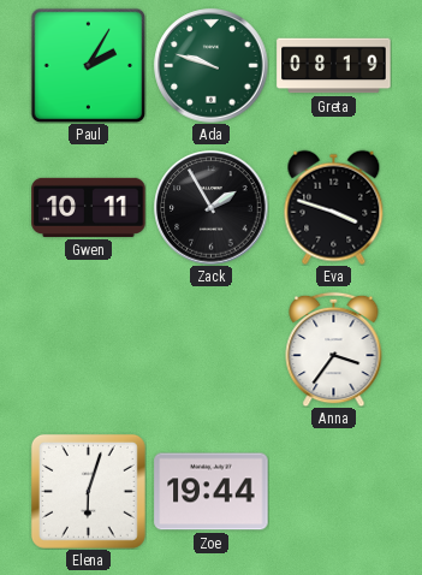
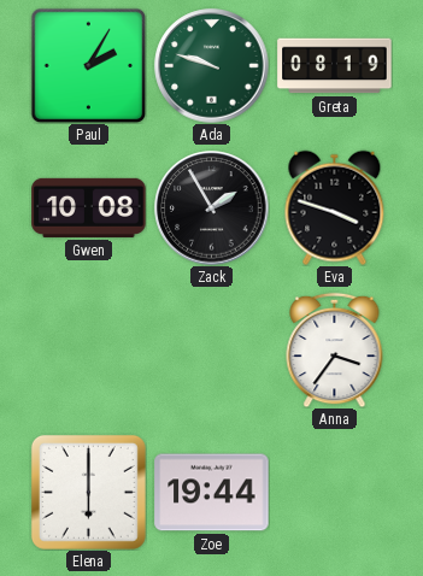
Gwen: 10:11 -> 10:08
Elena: 6:03 -> 6:00
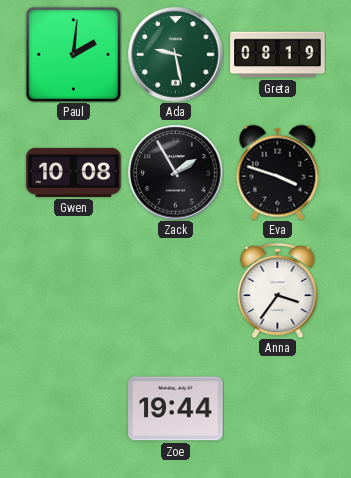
Paul: 2:05 -> 2:01
Ada: 9:48 -> 9:28
Elena: 6:00 -> none
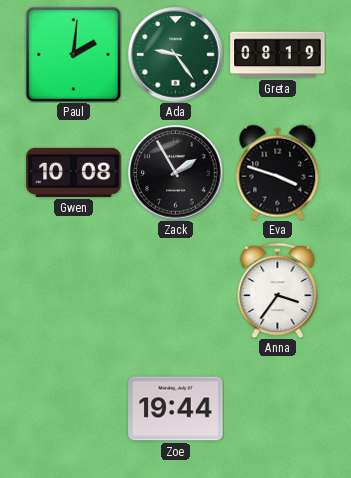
Ada: 9:28 -> 9:24
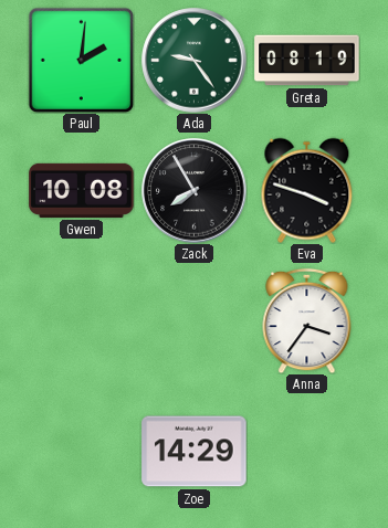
Zack: 1:55 -> 7:55
Zoe: 19:44 -> 14:29
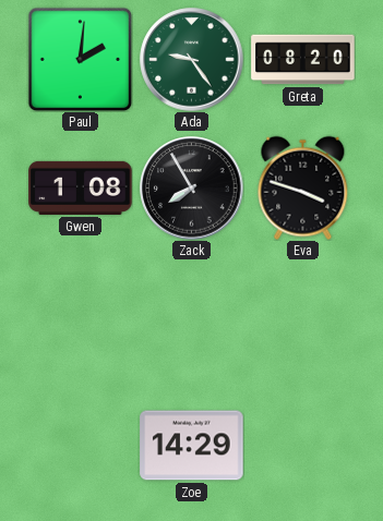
Greta: 08:19 -> 08:20
Gwen: 10:08 -> 1:08
Anna: 3:36 -> none
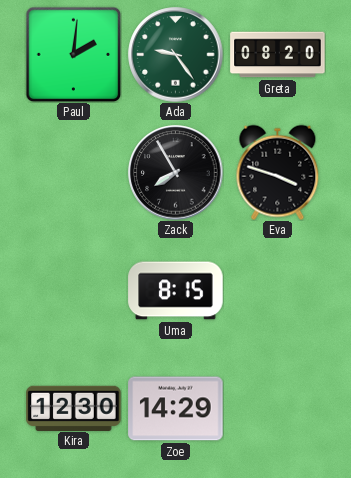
Gwen: 1:08 -> none
Uma: none -> 8:15
Kira: none -> 12:30
